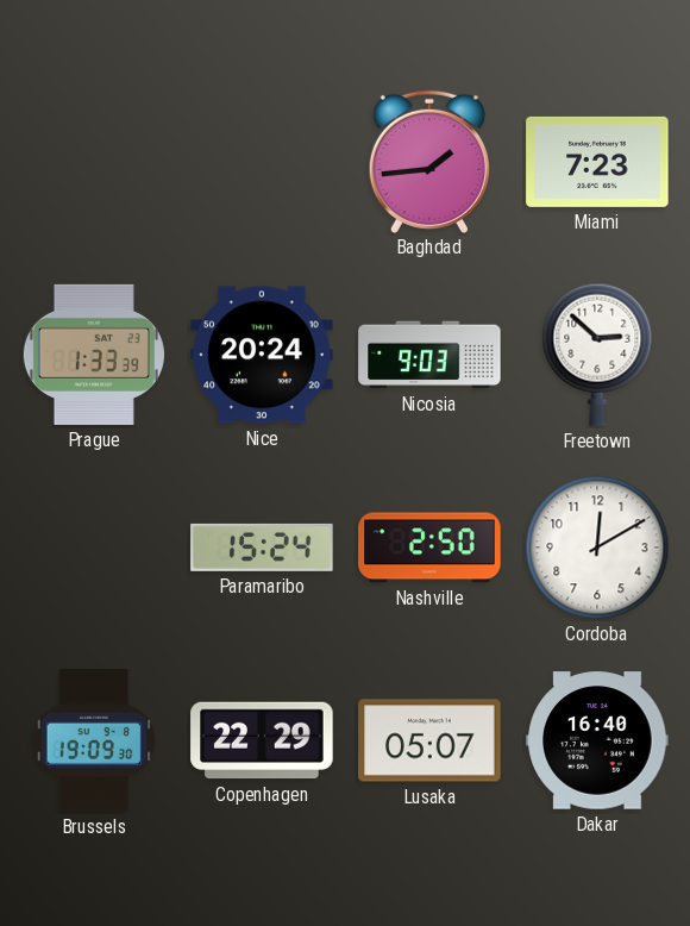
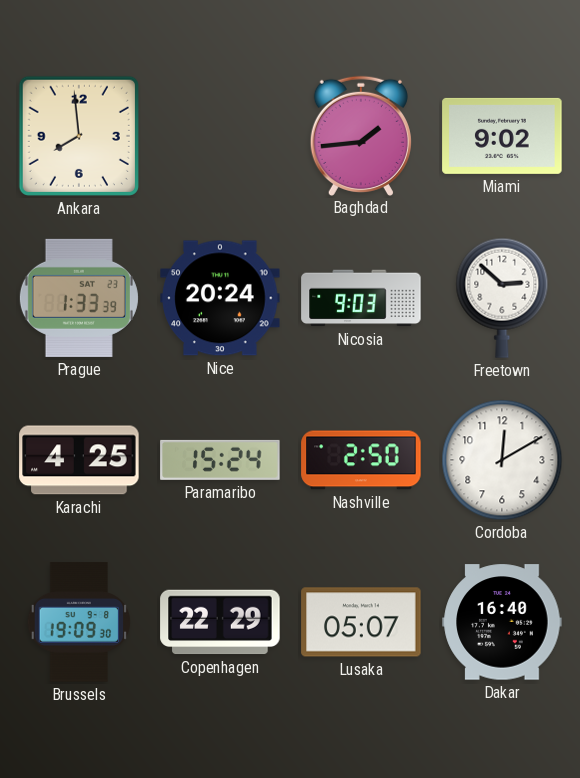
Ankara: none -> 7:59
Miami: 7:23 -> 9:02
Karachi: none -> 4:25
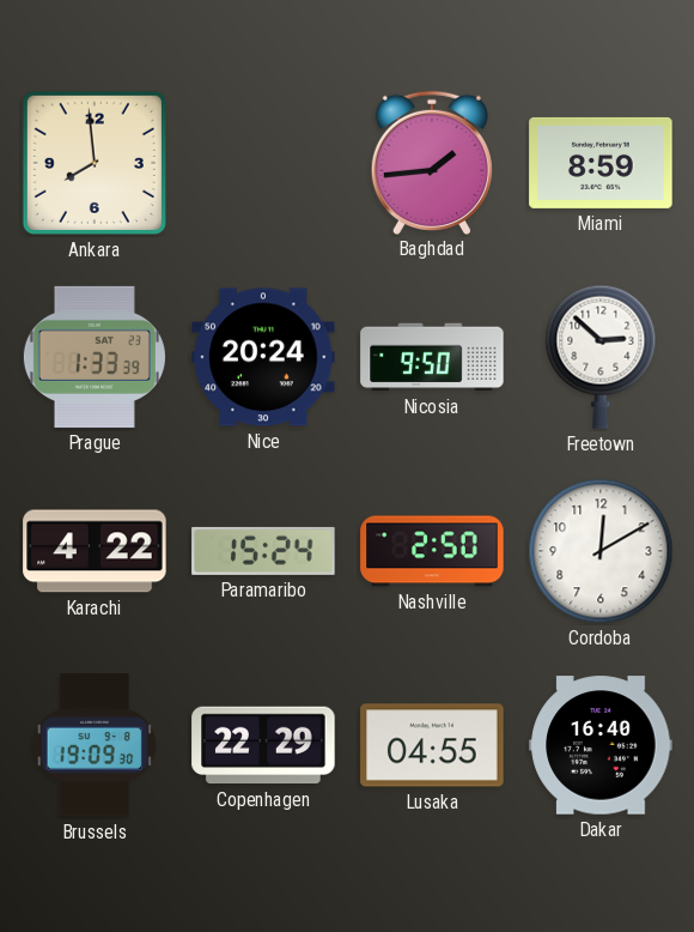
Miami: 9:02 -> 8:59
Nicosia: 9:03 -> 9:50
Karachi: 4:25 -> 4:22
Lusaka: 05:07 -> 04:55
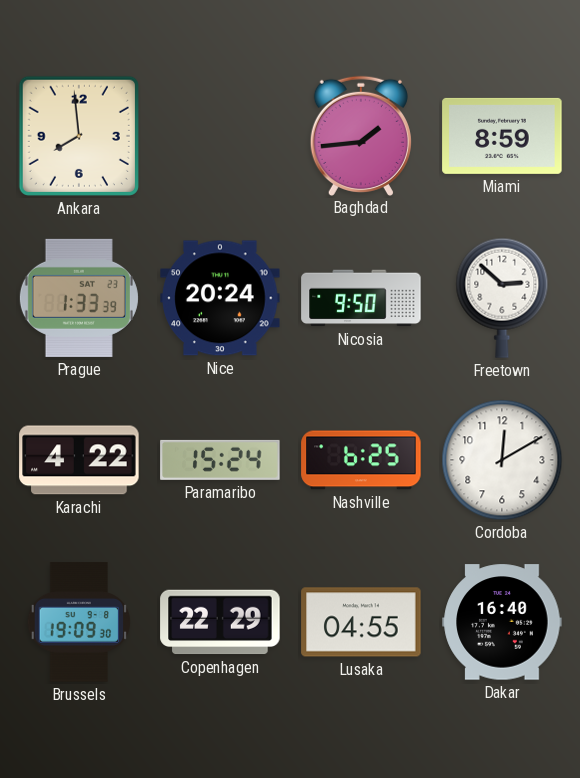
Nashville: 2:50 -> 6:25
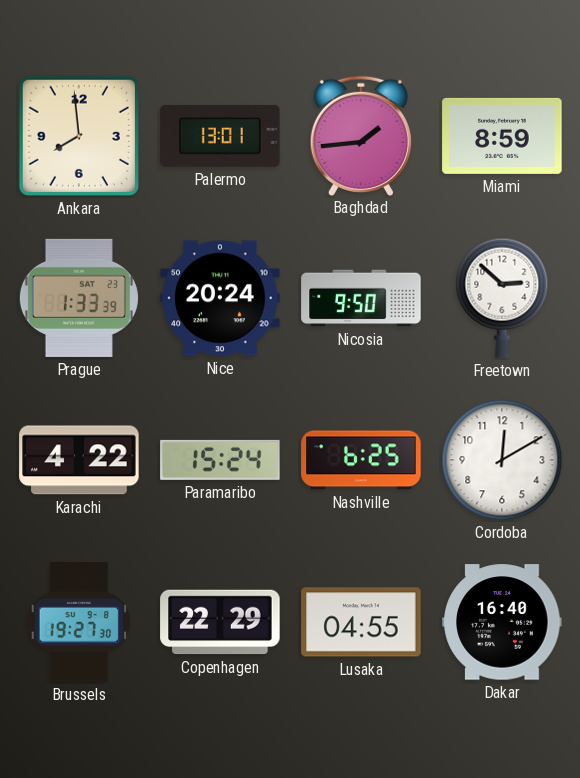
Palermo: none -> 13:01
Brussels: 19:09 -> 19:27
